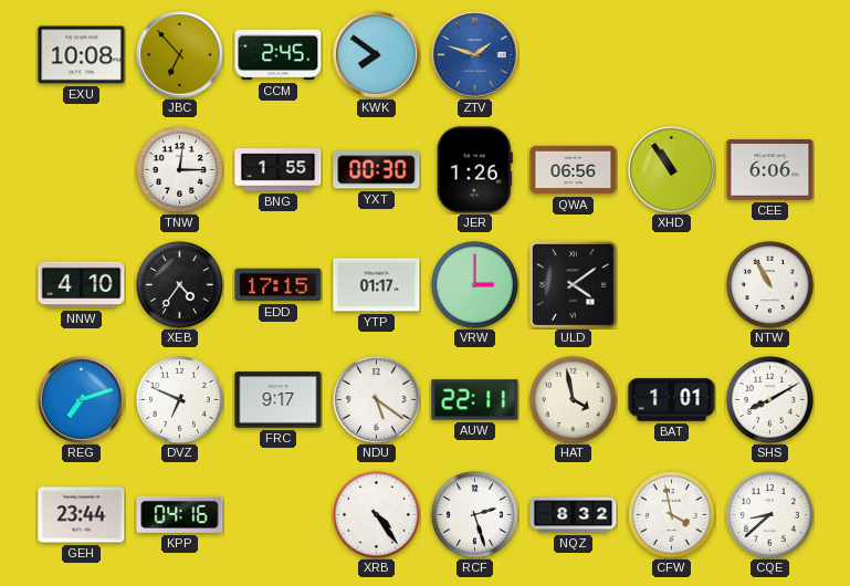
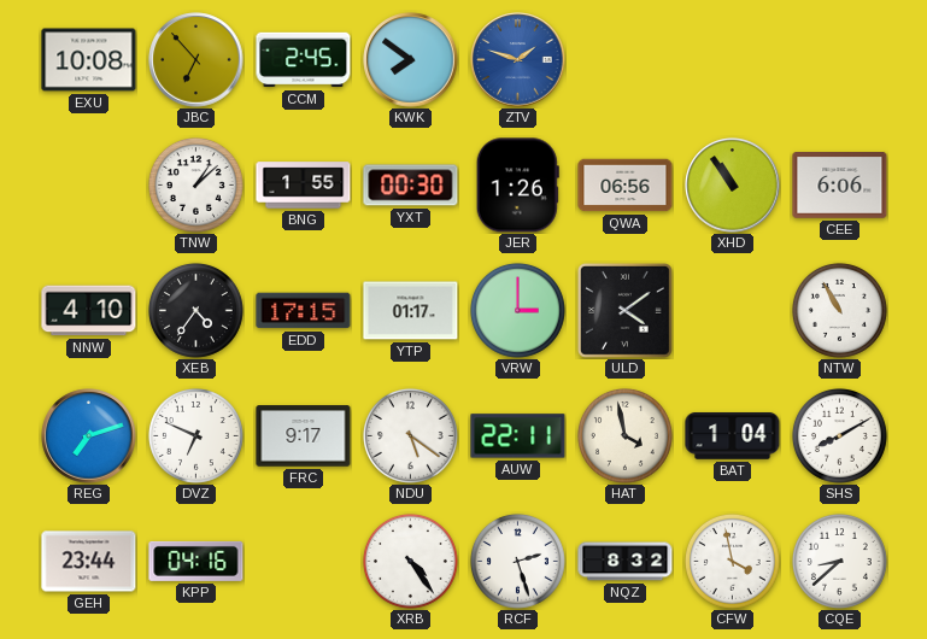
TNW: 12:15 -> 1:08
BAT: 1:01 -> 1:04
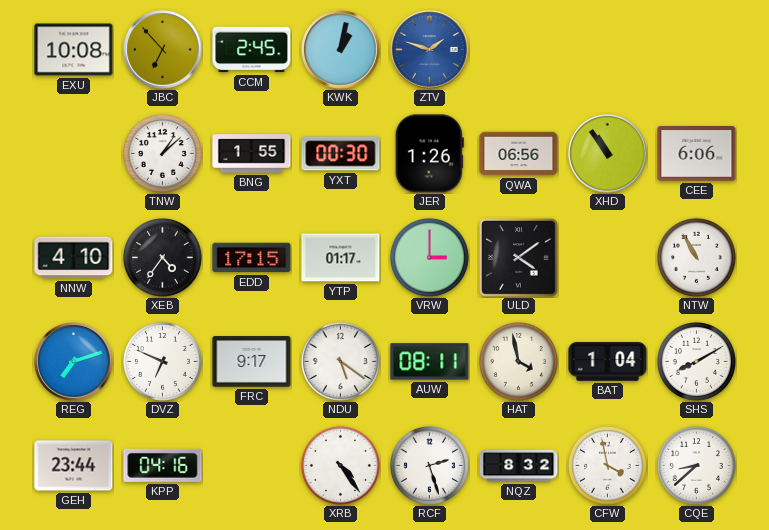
KWK: 7:51 -> 1:02
AUW: 22:11 -> 08:11
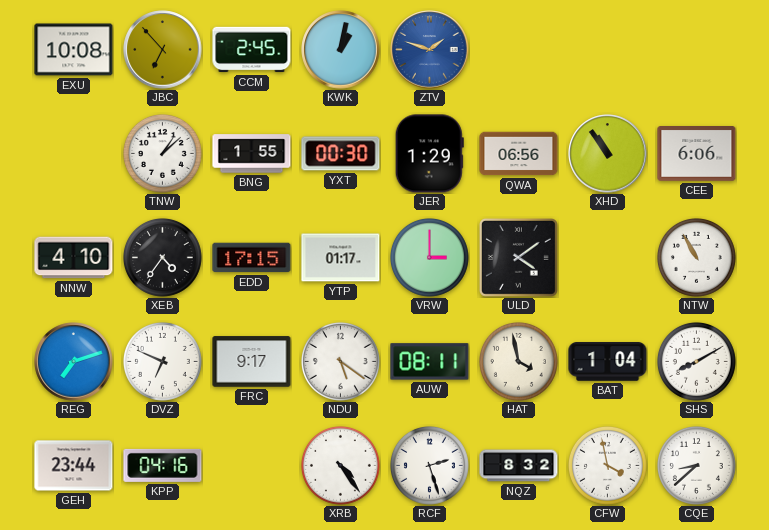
JER: 1:26 -> 1:29
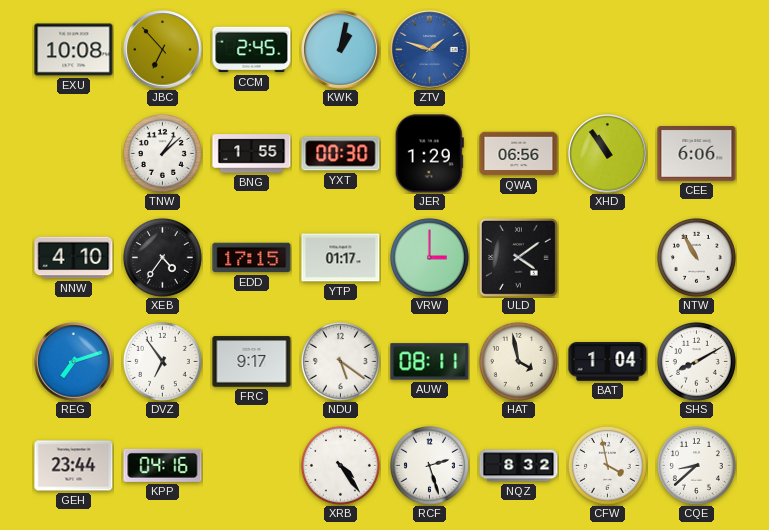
DVZ: 6:49 -> 6:54
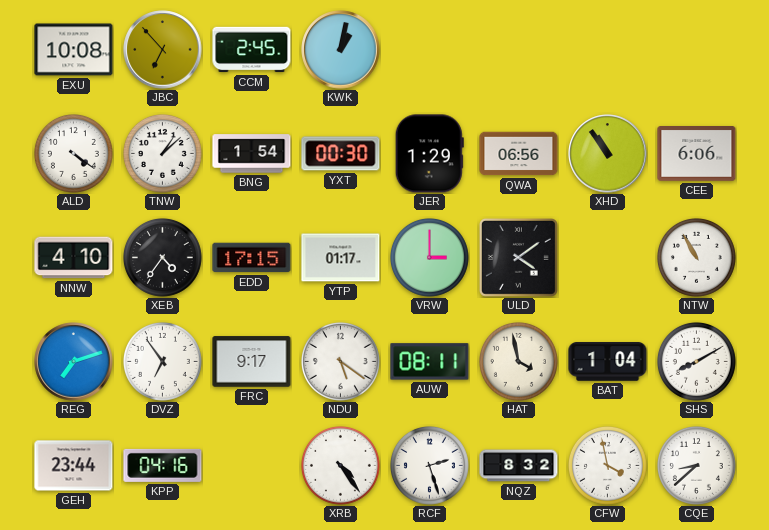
ZTV: 1:48 -> none
ALD: none -> 4:21
BNG: 1:55 -> 1:54
